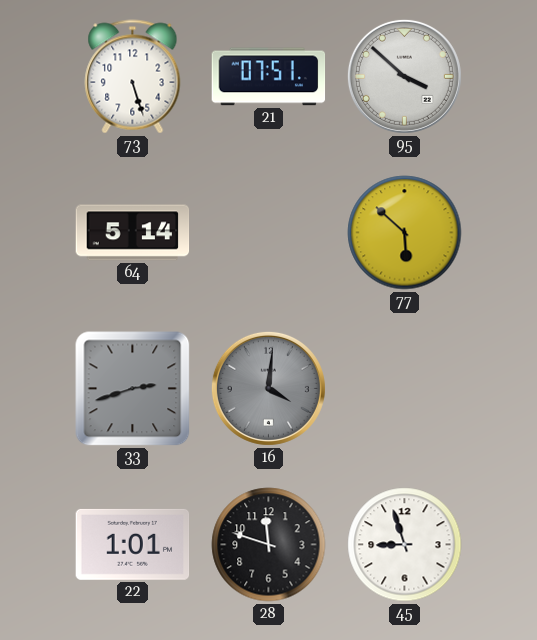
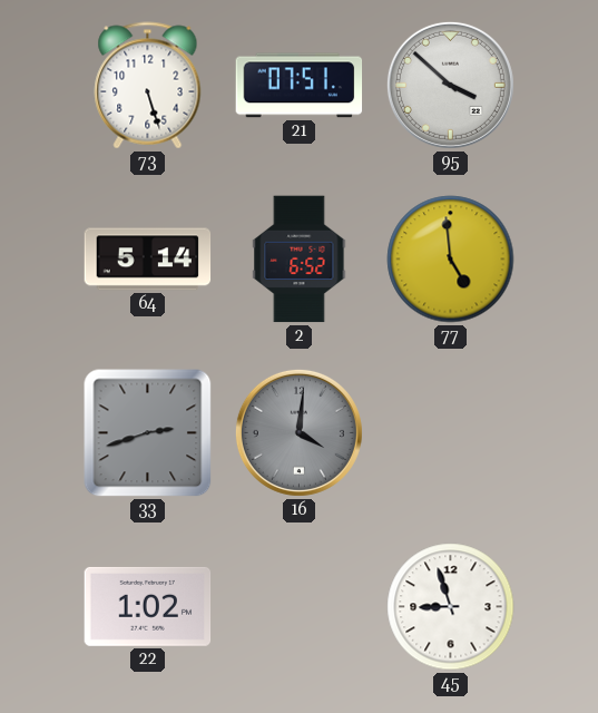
2: none -> 6:52
77: 5:52 -> 4:59
22: 1:01 -> 1:02
28: 11:48 -> none
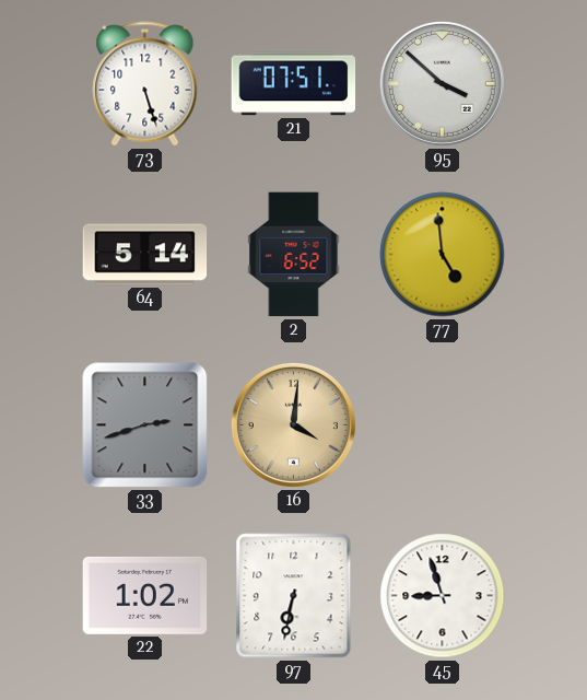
16 dial: grey -> champagne
97: none -> 6:32
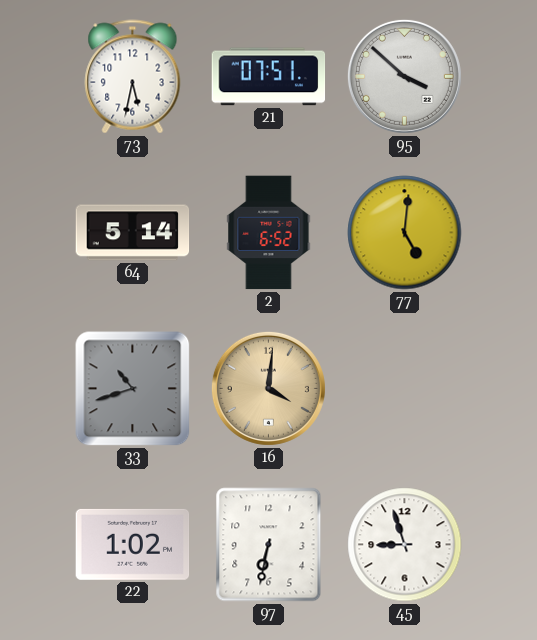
73: 5:27 -> 5:32
77: 4:59 -> 5:01
33: 2:42 -> 10:42
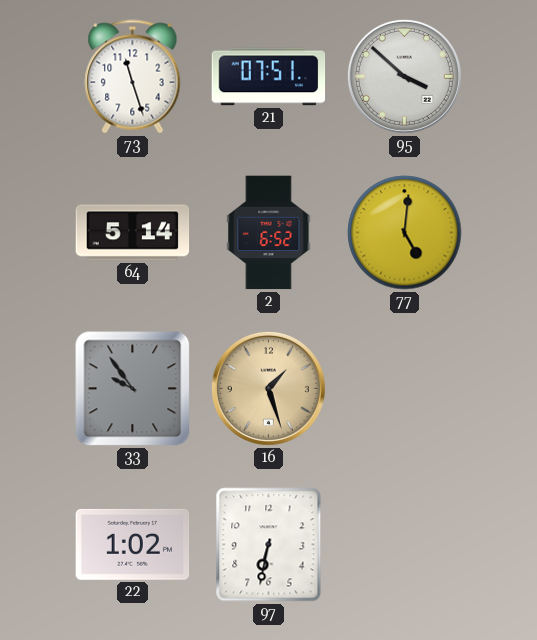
73: 5:32 -> 11:27
33: 10:42 -> 9:54
16: 4:01 -> 1:27
45: 8:57 -> none
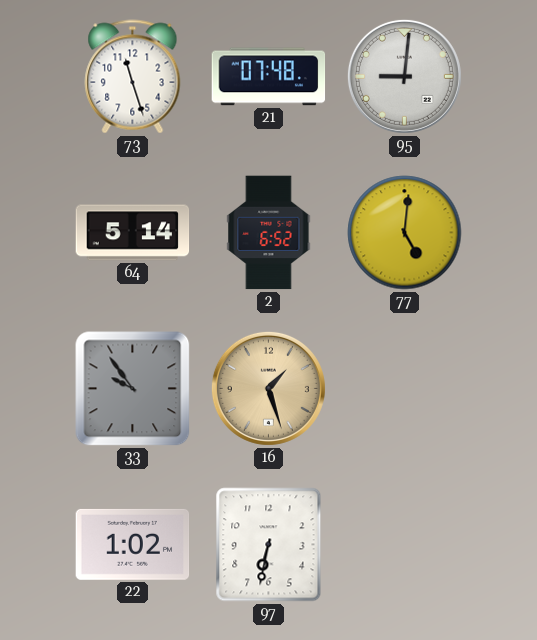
21: 07:51 -> 07:48
95: 3:52 -> 9:01
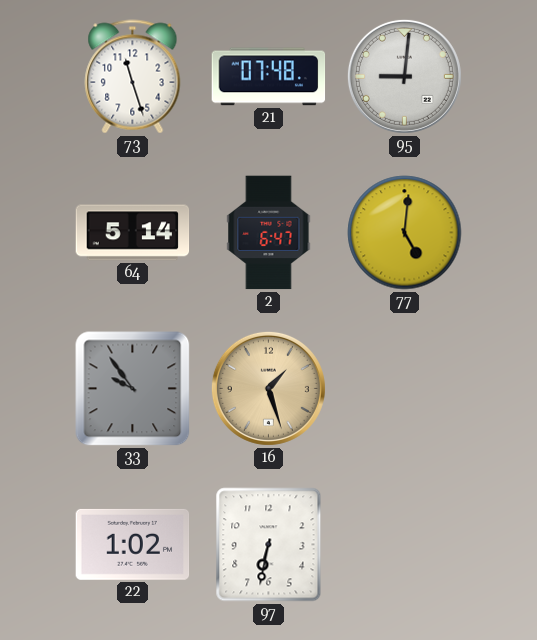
2: 6:52 -> 6:47
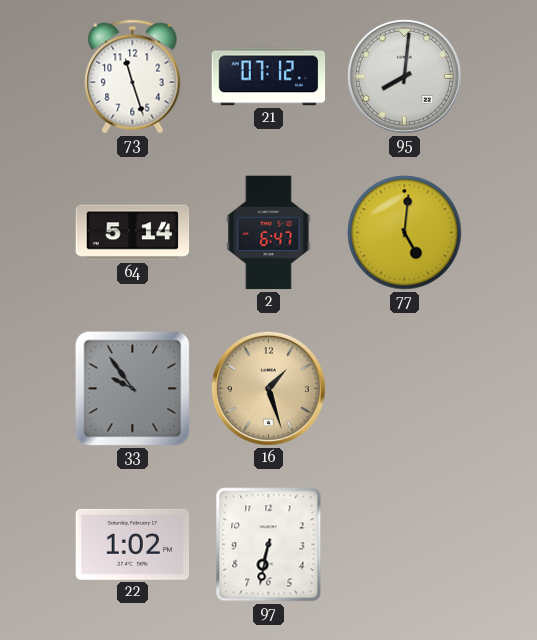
21: 07:48 -> 07:12
95: 9:01 -> 8:01
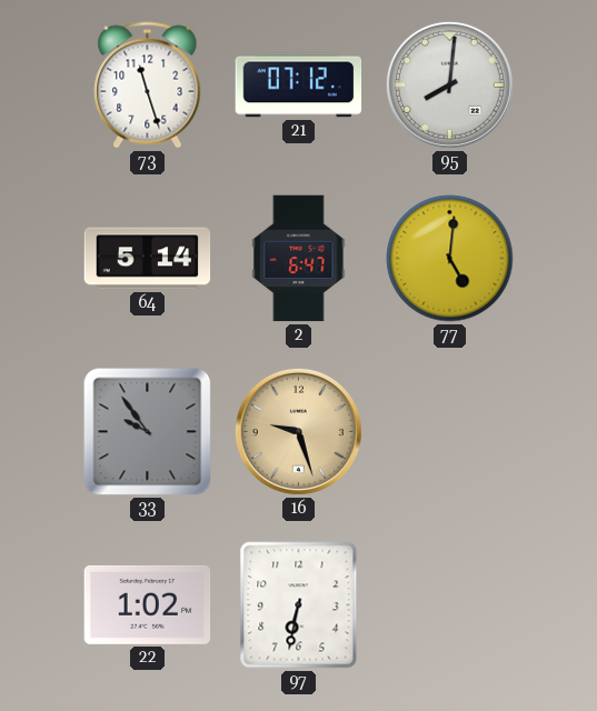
16: 1:27 -> 9:27
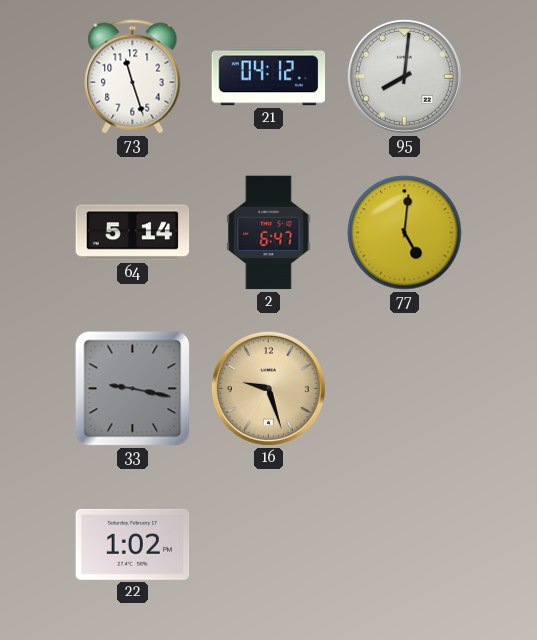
21: 07:12 -> 04:12
33: 9:54 -> 9:17
97: 6:32 -> none
